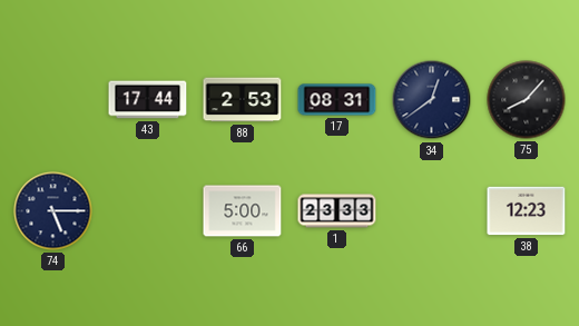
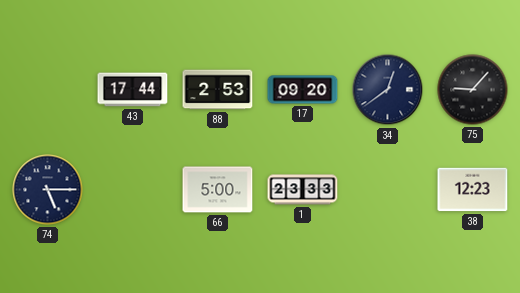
17: 08:31 -> 09:20
75: 8:07 -> 9:07
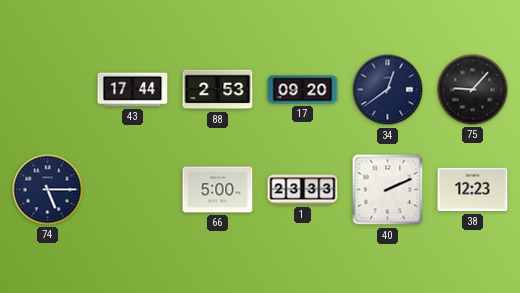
40: none -> 2:11
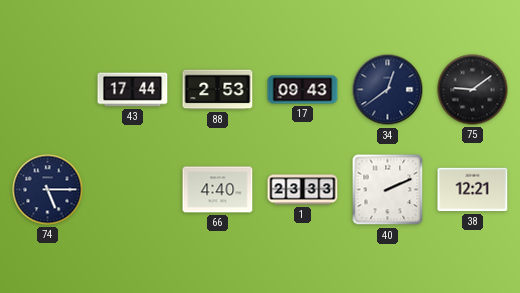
17: 09:20 -> 09:43
75: 9:07 -> 9:09
66: 5:00 -> 4:40
38: 12:23 -> 12:21
